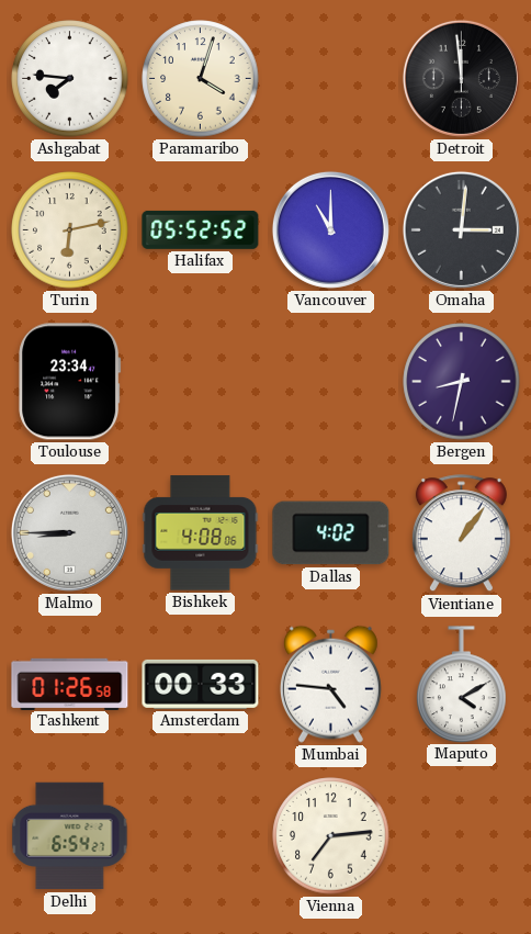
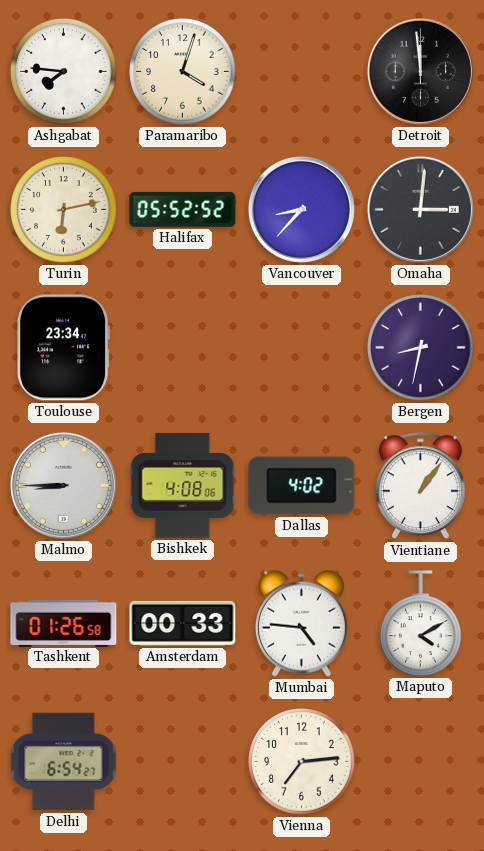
Vancouver: 11:00 -> 8:37
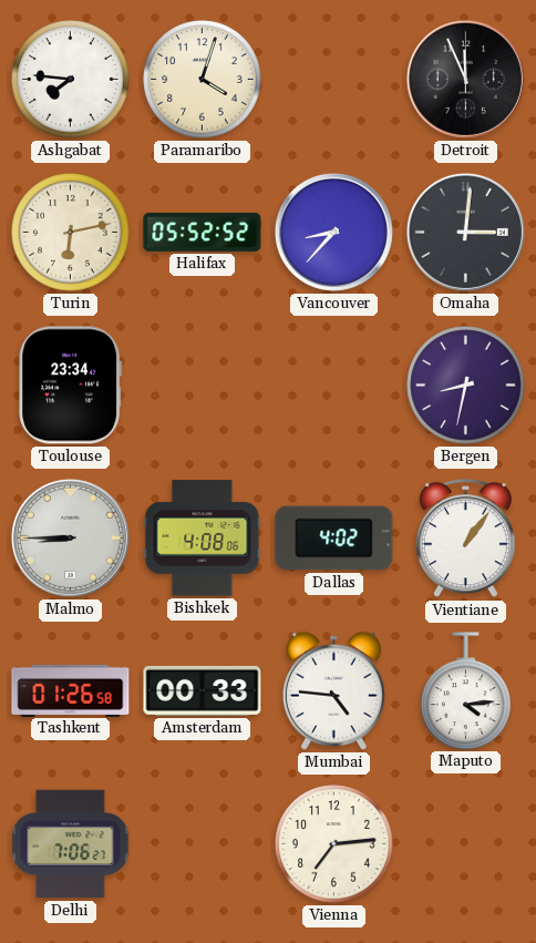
Detroit: 11:59 -> 11:56
Maputo: 4:10 -> 4:14
Delhi: 6:54 -> 7:06
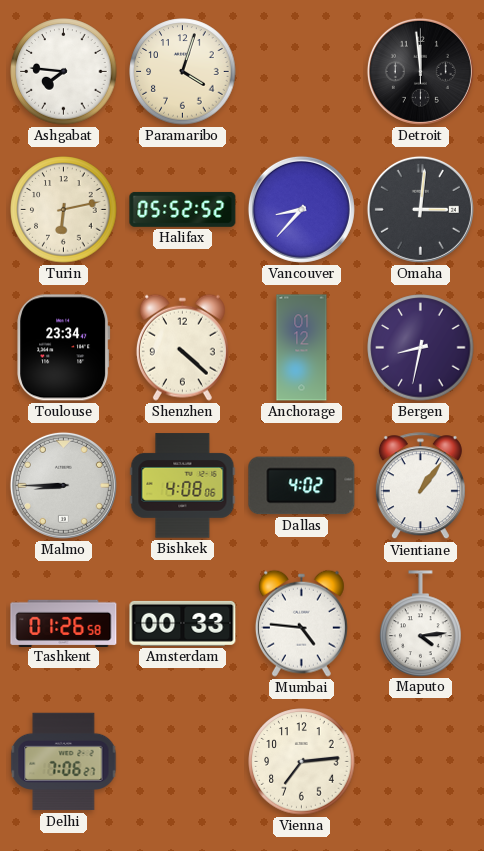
Detroit: 11:56 -> 11:59
Shenzhen: none -> 4:22
Anchorage: none -> 01:12
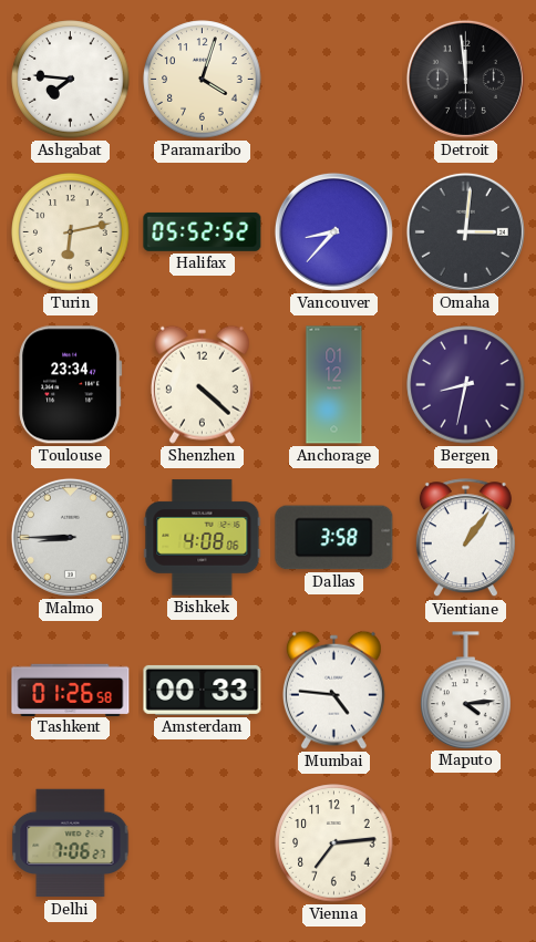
Dallas: 4:02 -> 3:58
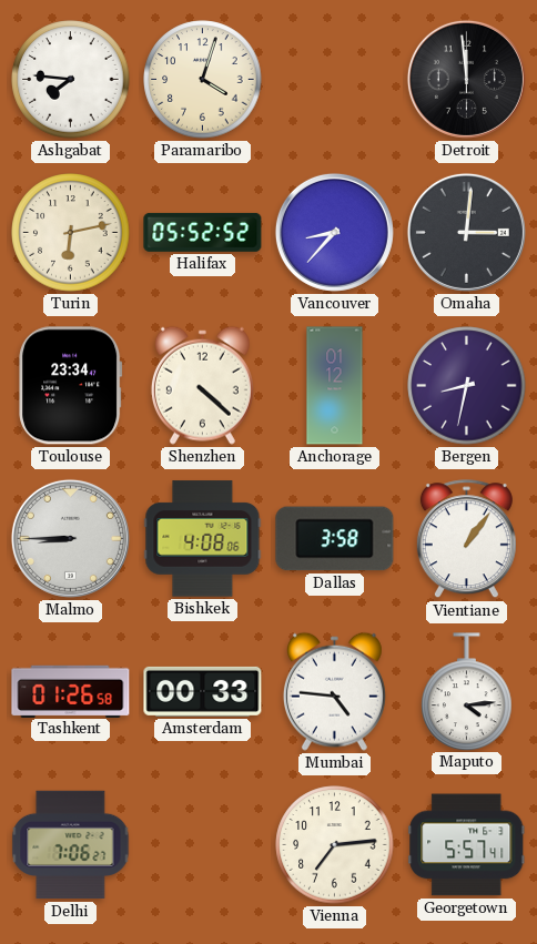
Georgetown: none -> 5:57
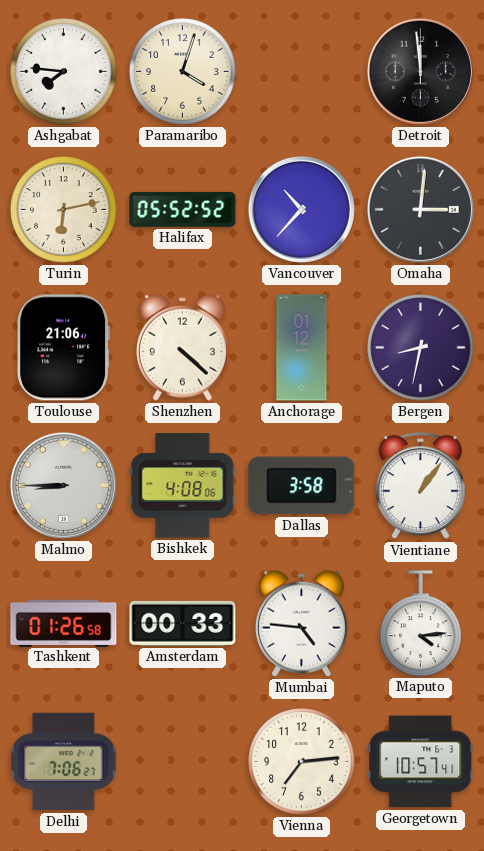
Vancouver: 8:37 -> 10:37
Toulouse: 23:34 -> 21:06
Georgetown: 5:57 -> 10:57
